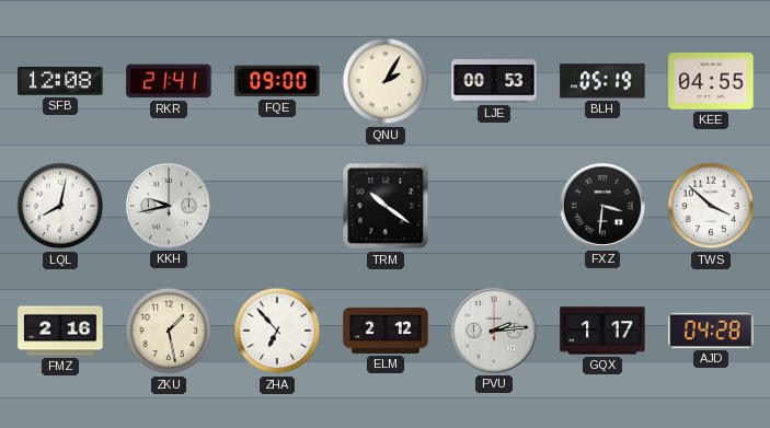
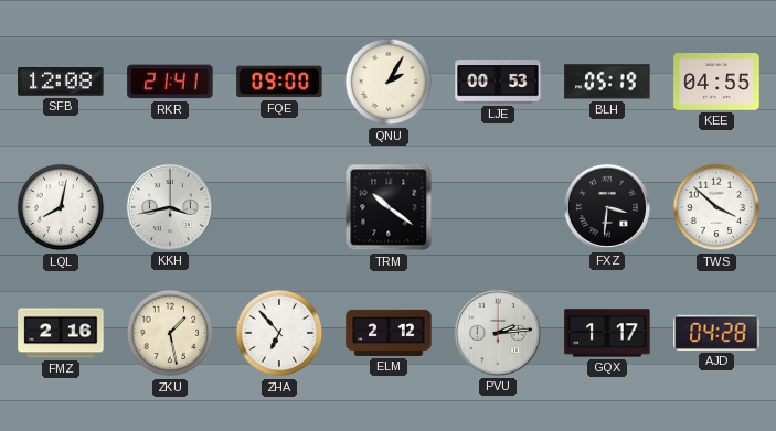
KKH: 9:43 -> 3:43
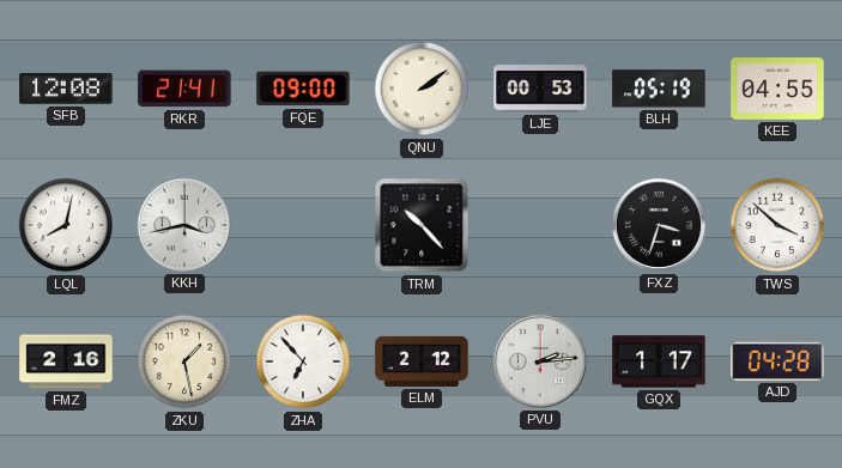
QNU: 2:05 -> 2:09
TRM: 10:21 -> 10:23
FXZ: 3:31 -> 3:33
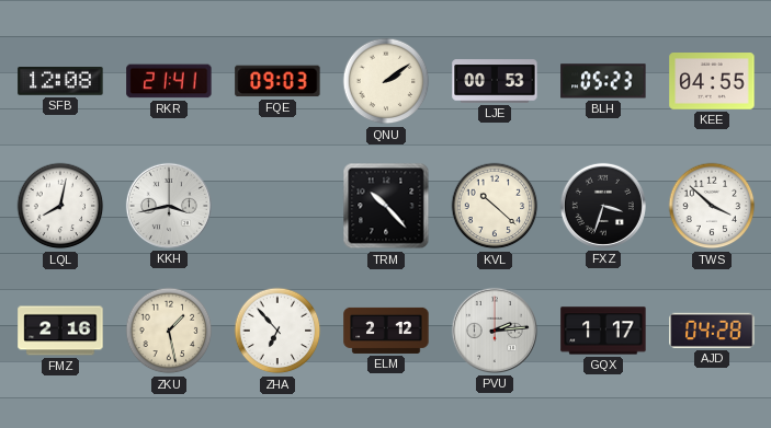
FQE: 09:00 -> 09:03
BLH: 05:19 -> 05:23
KVL: none -> 10:22
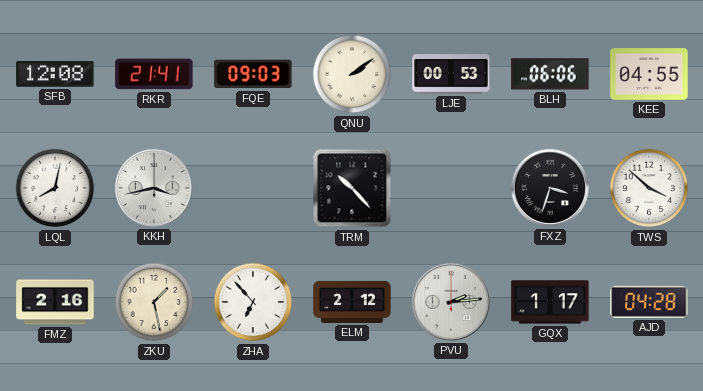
BLH: 05:23 -> 06:06
KVL: 10:22 -> none
